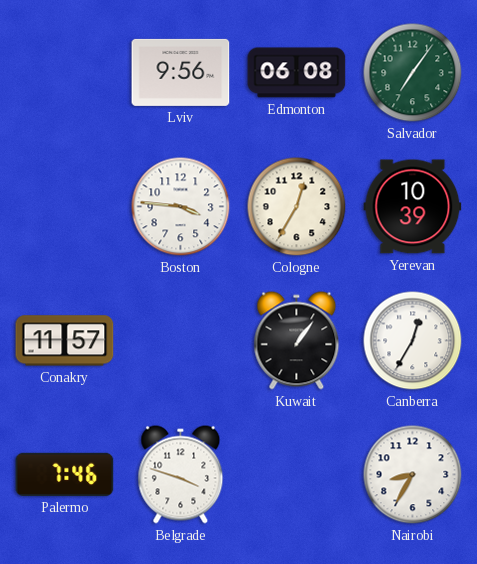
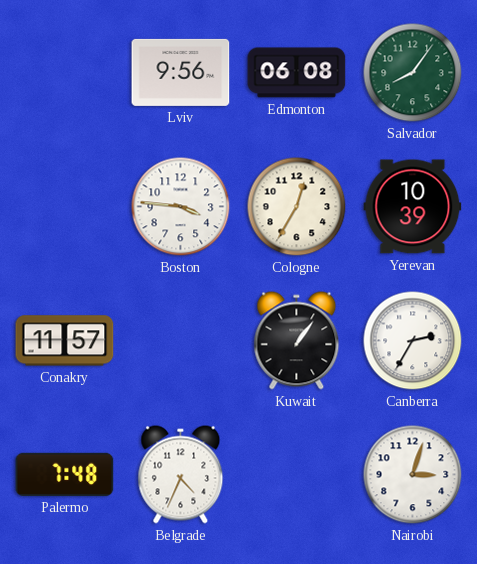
Salvador: 7:06 -> 8:06
Canberra: 12:35 -> 2:35
Palermo: 7:46 -> 7:48
Belgrade: 3:48 -> 4:34
Nairobi: 8:35 -> 3:03
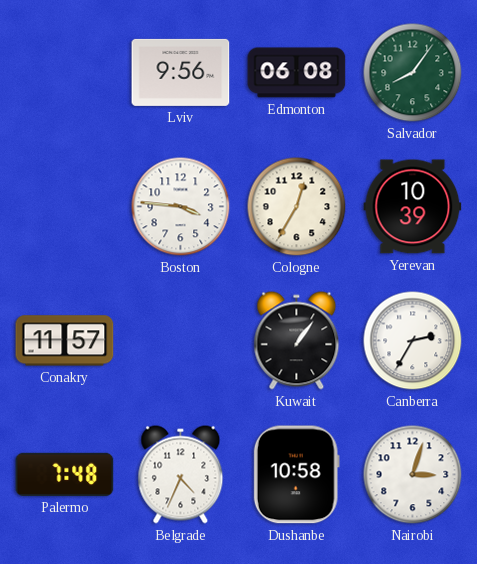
Dushanbe: none -> 10:58
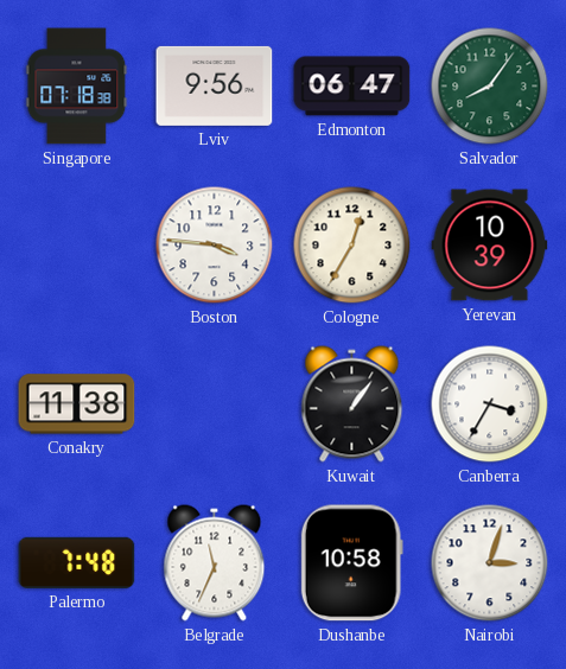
Singapore: none -> 07:18
Edmonton: 06:08 -> 06:47
Conakry: 11:57 -> 11:38
Canberra: 2:35 -> 3:35
Belgrade: 4:34 -> 11:34
